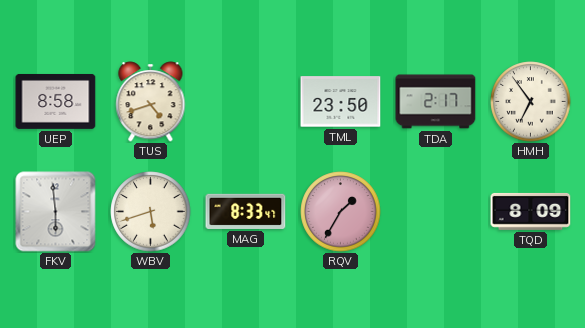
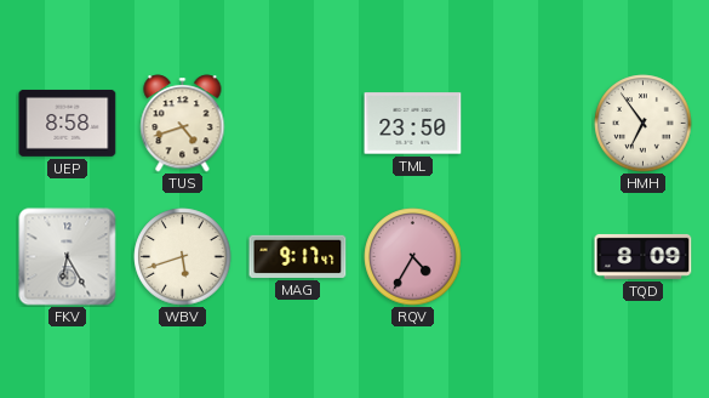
TDA: 2:17 -> none
FKV: 5:59 -> 6:25
MAG: 8:33 -> 9:17
RQV: 1:35 -> 4:35
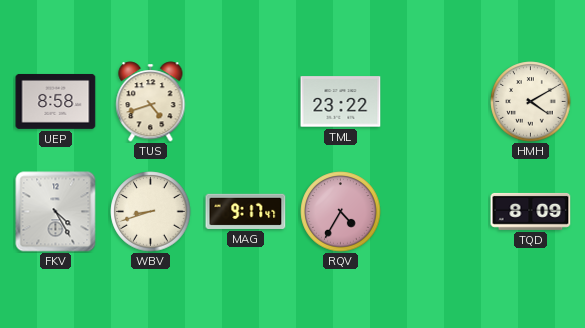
TML: 23:50 -> 23:22
HMH: 6:54 -> 4:10
FKV: 6:25 -> 4:25
WBV: 5:42 -> 8:42
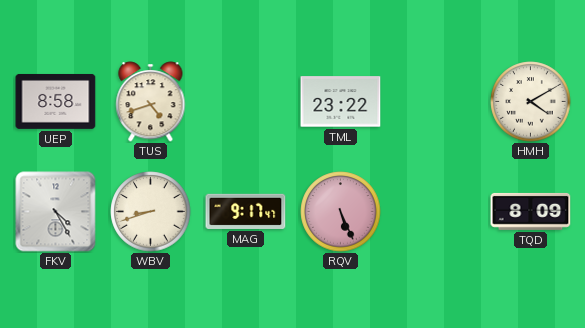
RQV: 4:35 -> 5:26
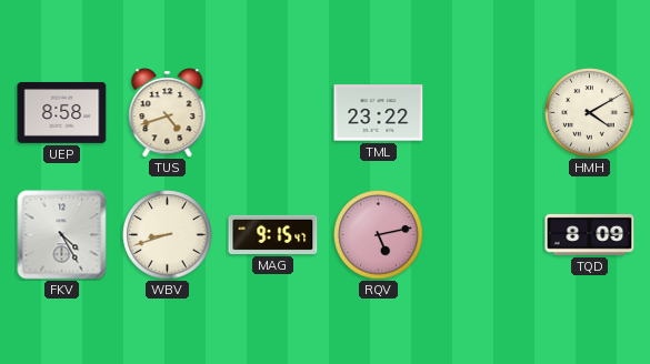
MAG: 9:17 -> 9:15
RQV: 5:26 -> 5:13
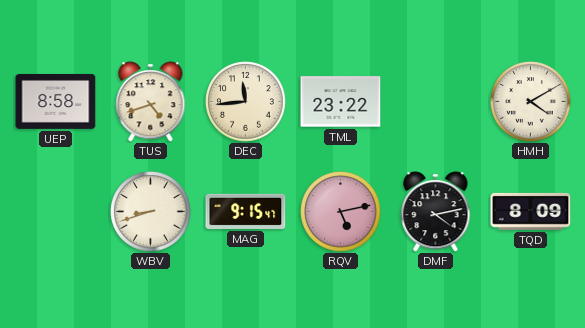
DEC: none -> 11:44
FKV: 4:25 -> none
DMF: none -> 4:13
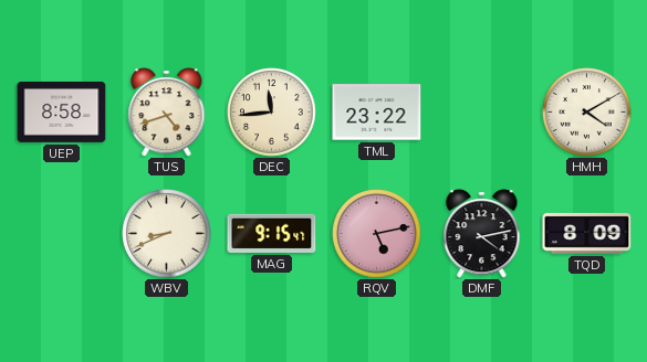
WBV: 8:42 -> 8:41
